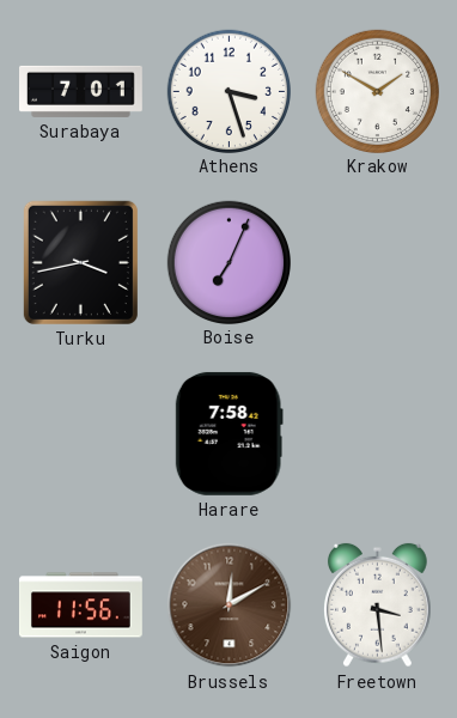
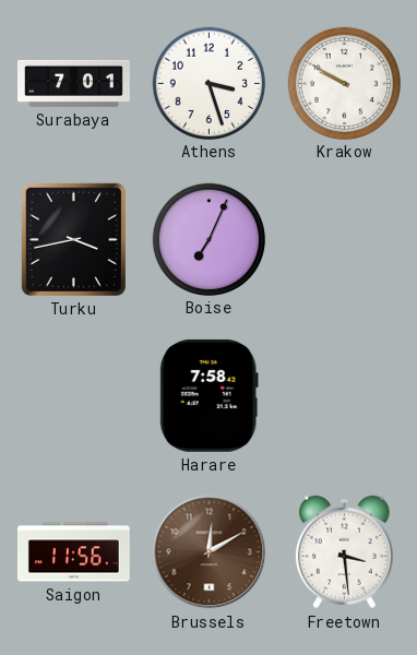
Krakow: 1:50 -> 9:50
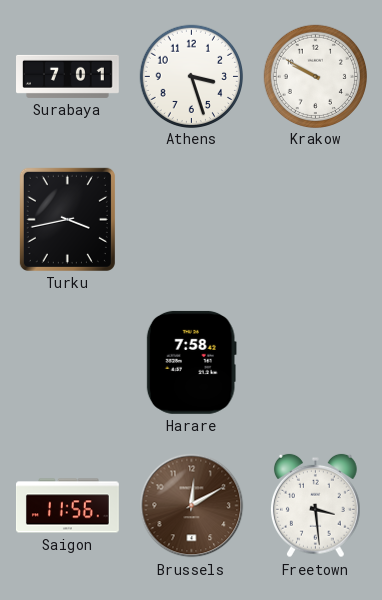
Boise: 7:04 -> none
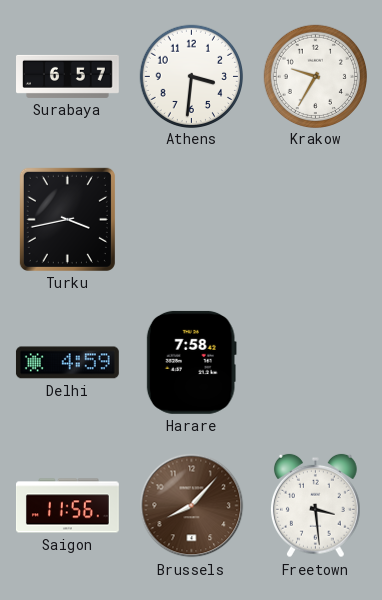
Surabaya: 7:01 -> 6:57
Athens: 3:27 -> 3:31
Krakow: 9:50 -> 9:35
Delhi: none -> 4:59
Brussels: 12:10 -> 8:07
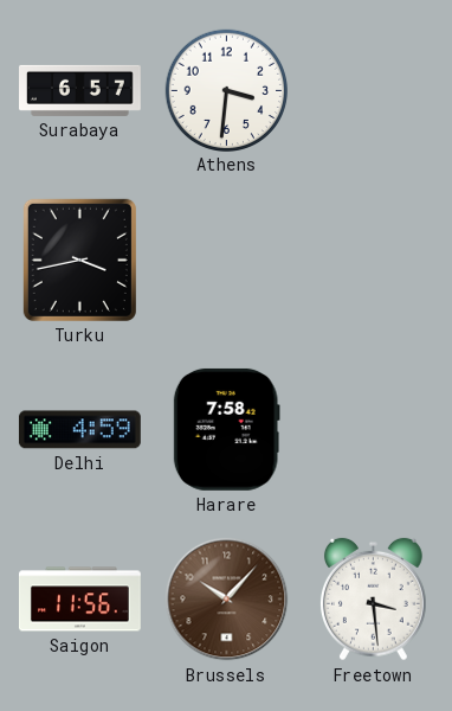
Krakow: 9:35 -> none
Brussels: 8:07 -> 10:07
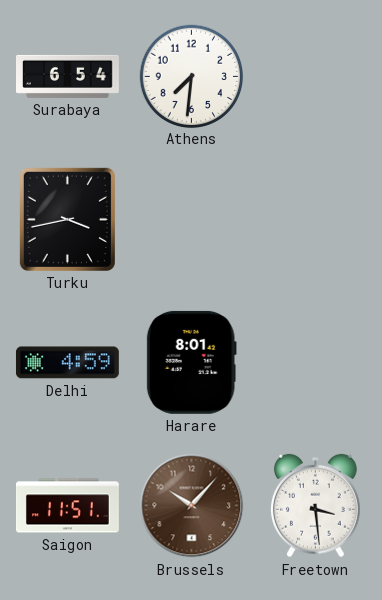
Surabaya: 6:57 -> 6:54
Athens: 3:31 -> 7:31
Harare: 7:58 -> 8:01
Saigon: 11:56 -> 11:51
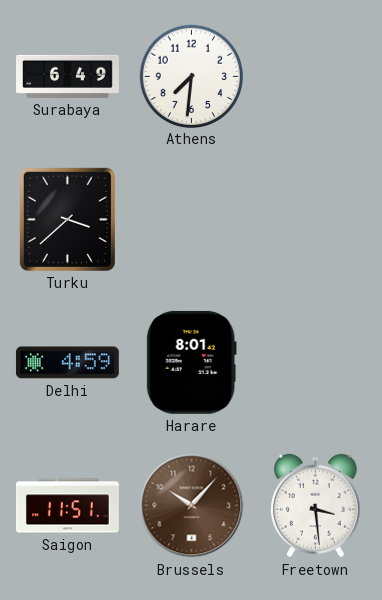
Surabaya: 6:54 -> 6:49
Turku: 3:43 -> 3:38
